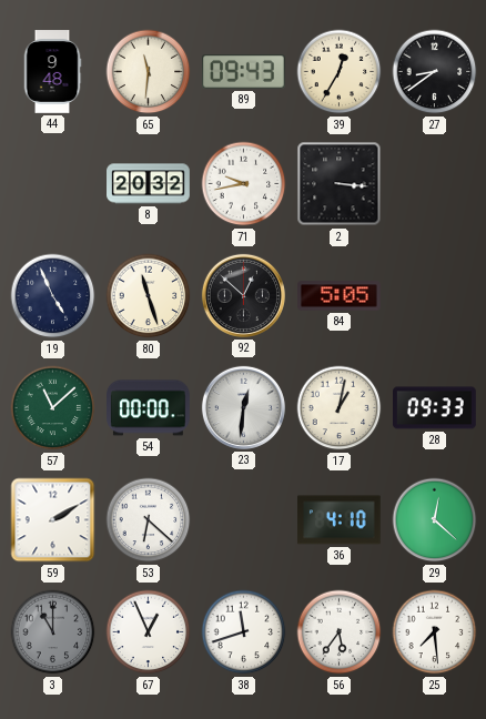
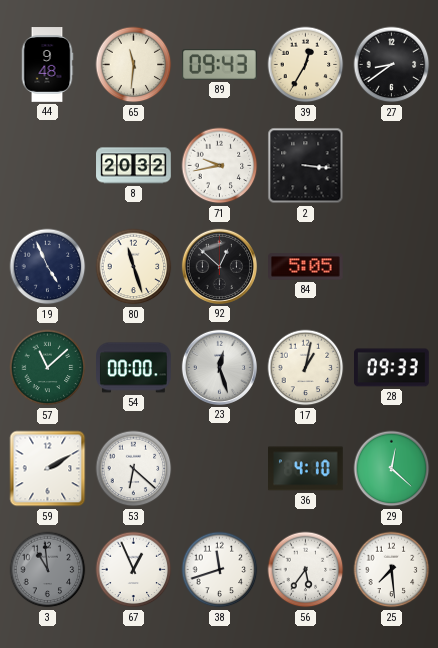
23: 12:31 -> 12:27
3: 11:00 -> 10:59
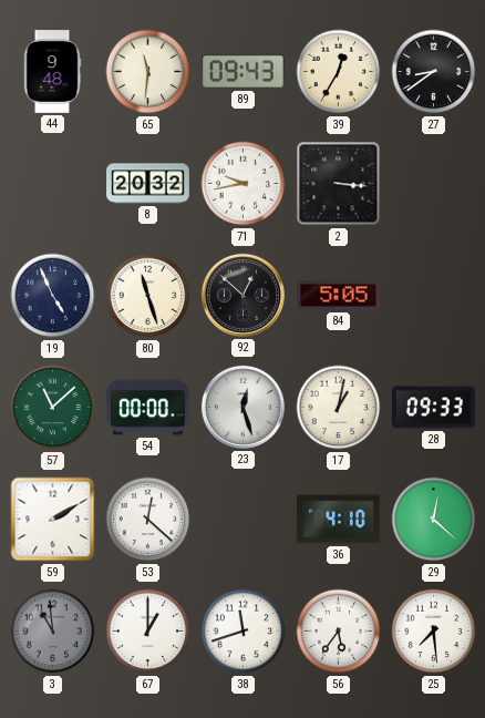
53: 6:22 -> 12:22
67: 12:56 -> 1:00
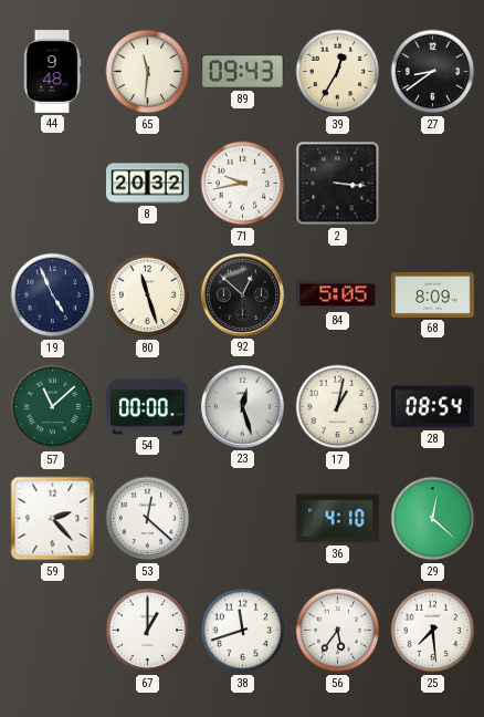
68: none -> 8:09
28: 09:33 -> 08:54
59: 2:10 -> 2:23
3: 10:59 -> none
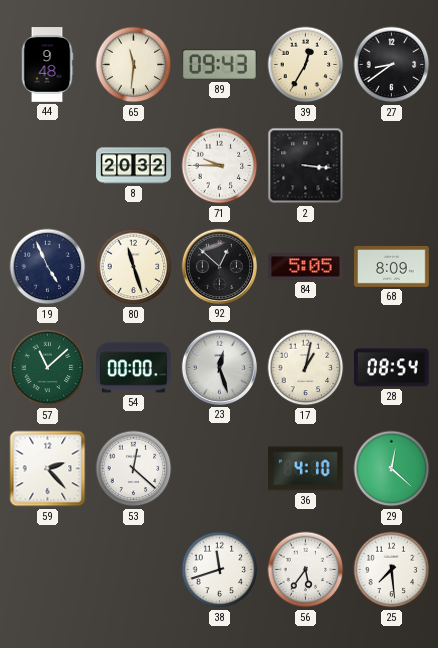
71: 9:43 -> 9:45
67: 1:00 -> none
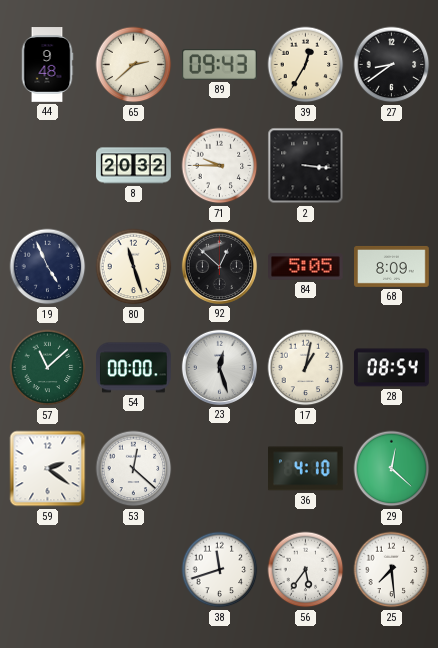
65: 11:31 -> 2:38
59: 2:23 -> 2:21
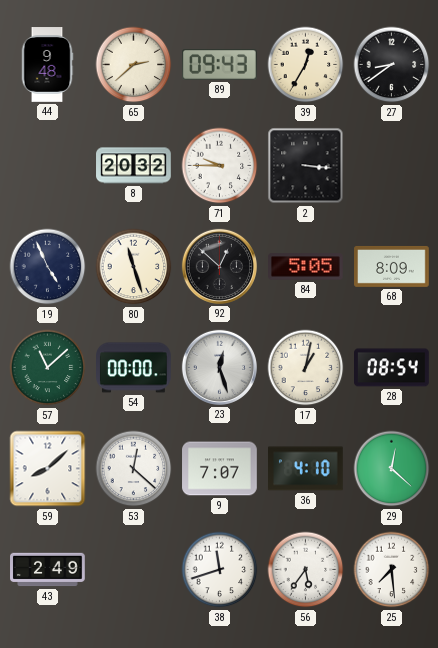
59: 2:21 -> 8:08
9: none -> 7:07
43: none -> 2:49
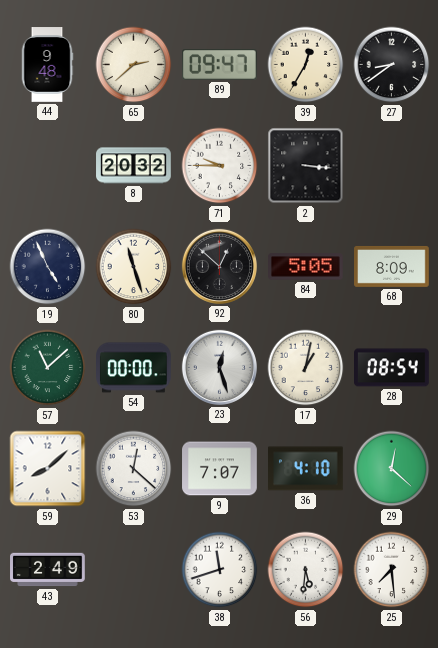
89: 09:43 -> 09:47
56: 5:36 -> 5:31
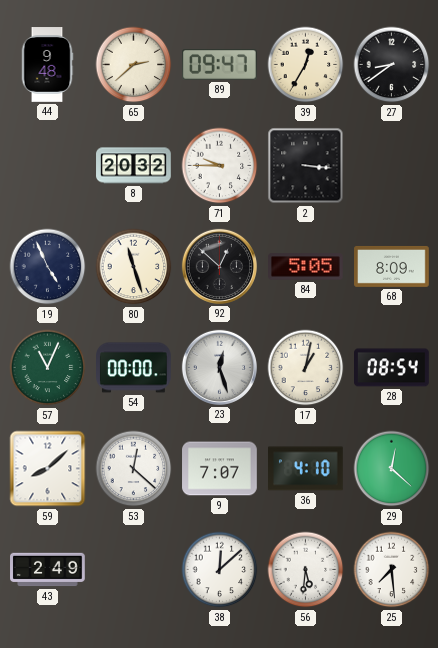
57: 11:08 -> 11:04
38: 11:42 -> 12:08
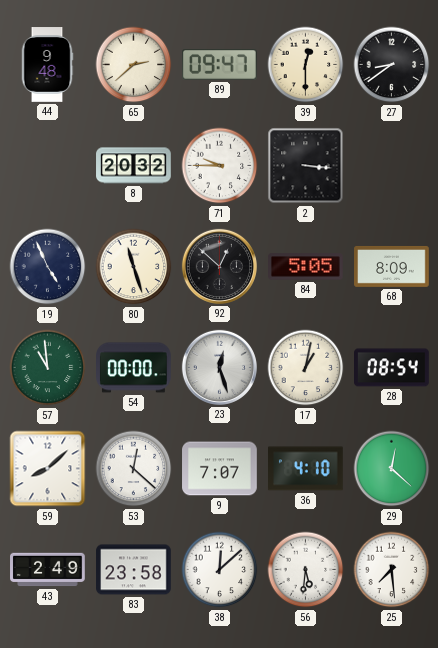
39: 12:35 -> 12:30
57: 11:04 -> 10:59
83: none -> 23:58
